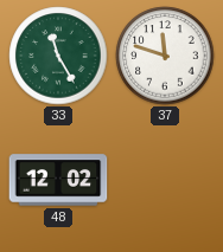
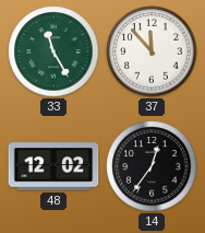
37: 11:48 -> 11:53
14: none -> 12:36
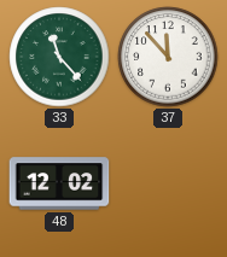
33: 11:25 -> 11:23
14: 12:36 -> none
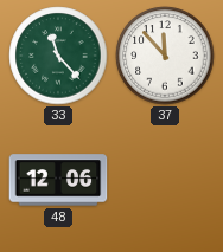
48: 12:02 -> 12:06
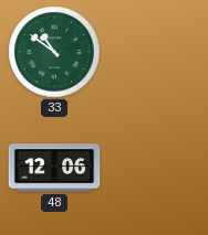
33: 11:23 -> 10:51
37: 11:53 -> none
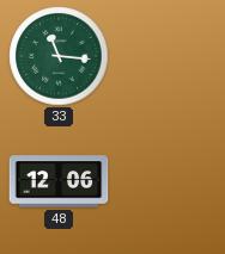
33: 10:51 -> 11:16
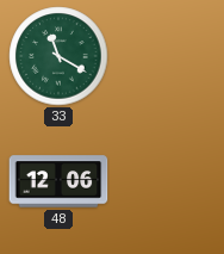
33: 11:16 -> 11:20
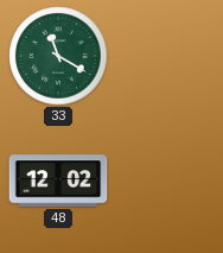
48: 12:06 -> 12:02
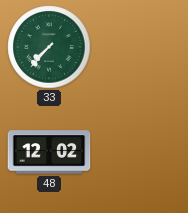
33: 11:20 -> 7:37
